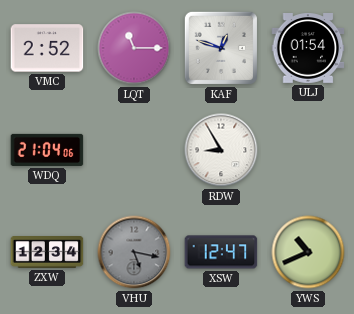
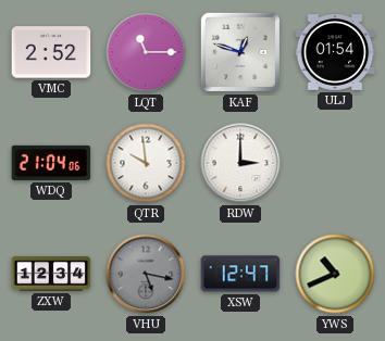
QTR: none -> 9:59
RDW: 8:55 -> 3:00
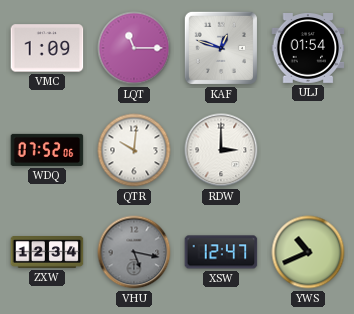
VMC: 2:52 -> 1:09
WDQ: 21:04 -> 07:52
QTR: 9:59 -> 10:01
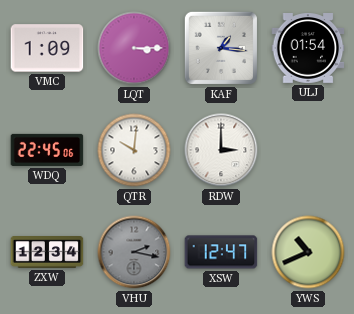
LQT: 11:15 -> 3:15
KAF: 12:48 -> 1:16
WDQ: 07:52 -> 22:45
VHU: 5:17 -> 2:17
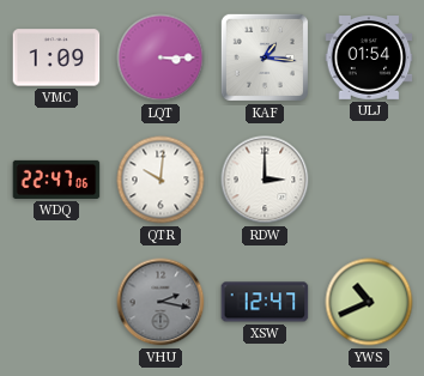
WDQ: 22:45 -> 22:47
ZXW: 12:34 -> none
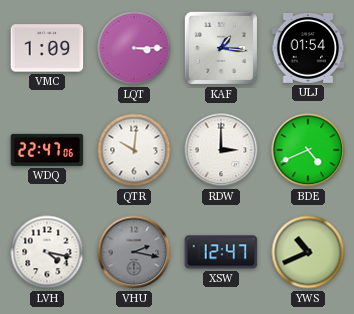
BDE: none -> 4:41
LVH: none -> 4:17
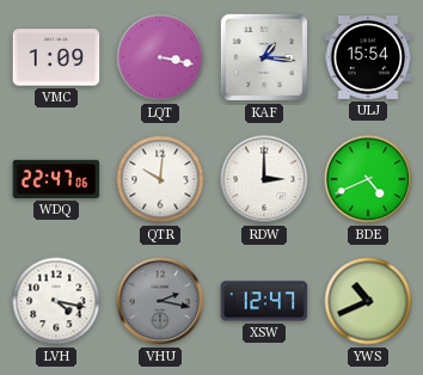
LQT: 3:15 -> 3:17
ULJ: 01:54 -> 15:54
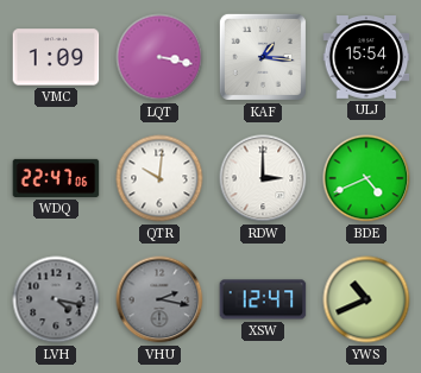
LVH dial: white -> grey
